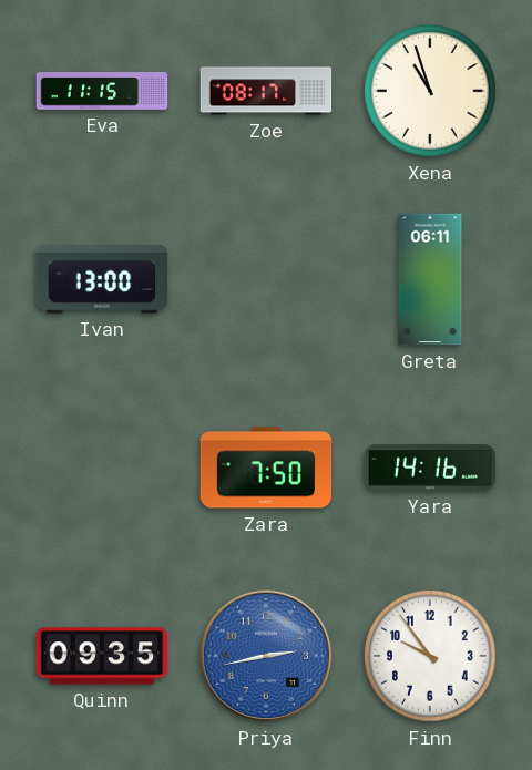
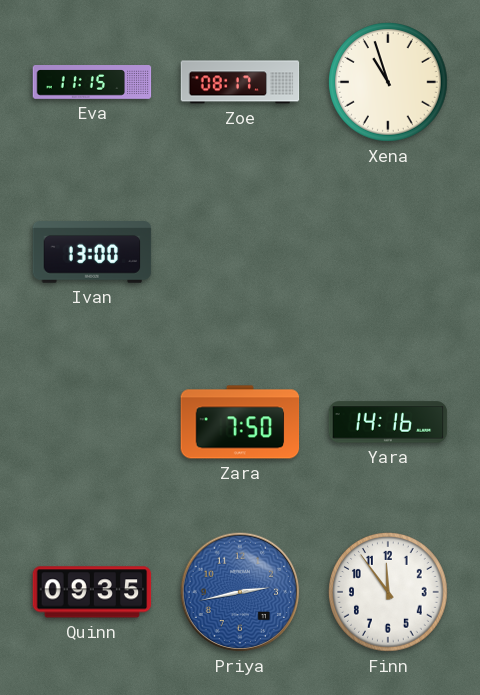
Greta: 06:11 -> none
Finn: 9:54 -> 11:54
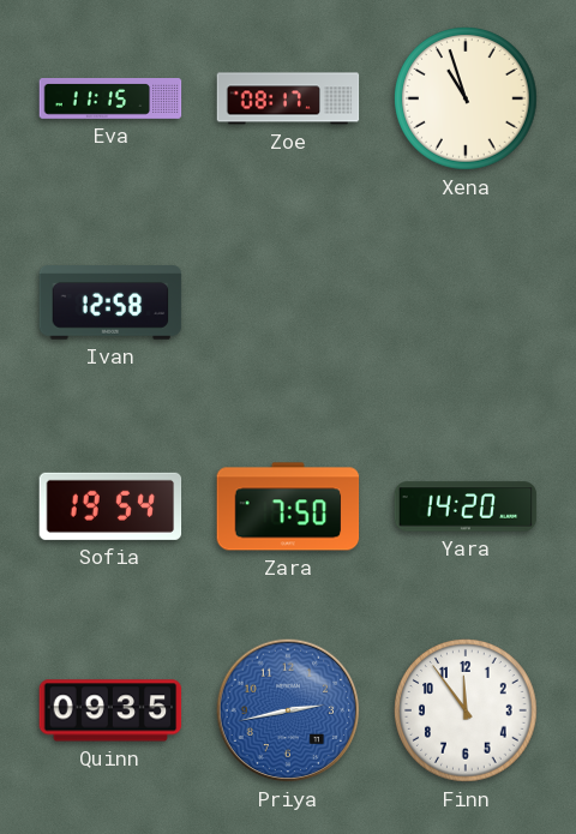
Ivan: 13:00 -> 12:58
Sofia: none -> 19:54
Yara: 14:16 -> 14:20
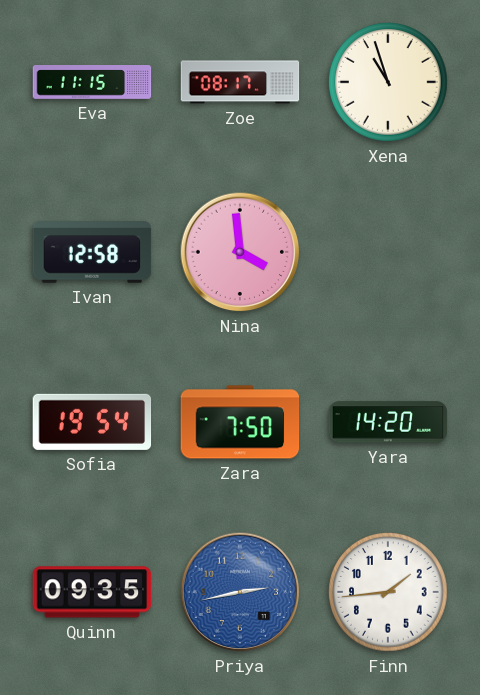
Nina: none -> 3:59
Finn: 11:54 -> 1:44
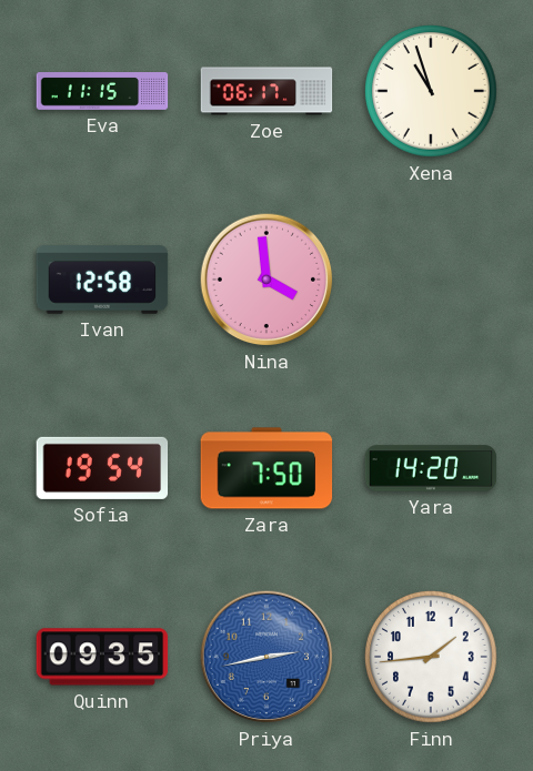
Zoe: 08:17 -> 06:17
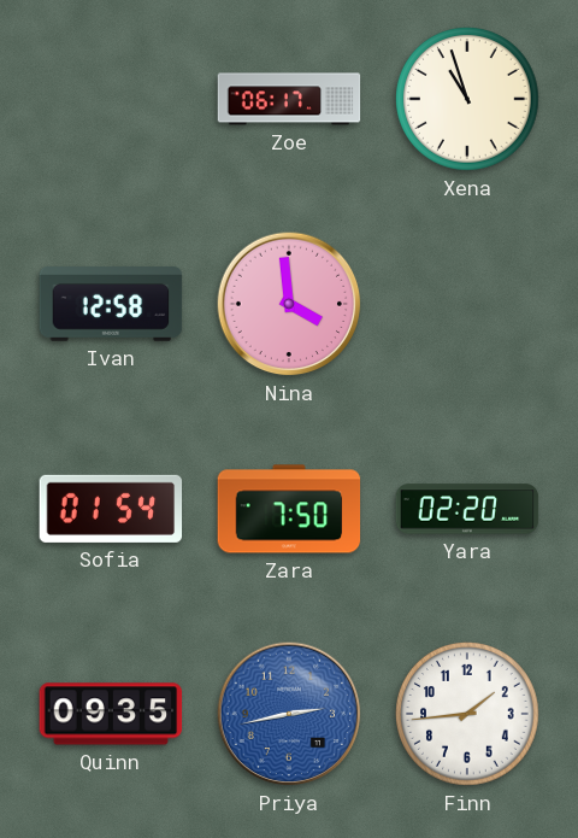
Eva: 11:15 -> none
Sofia: 19:54 -> 01:54
Yara: 14:20 -> 02:20
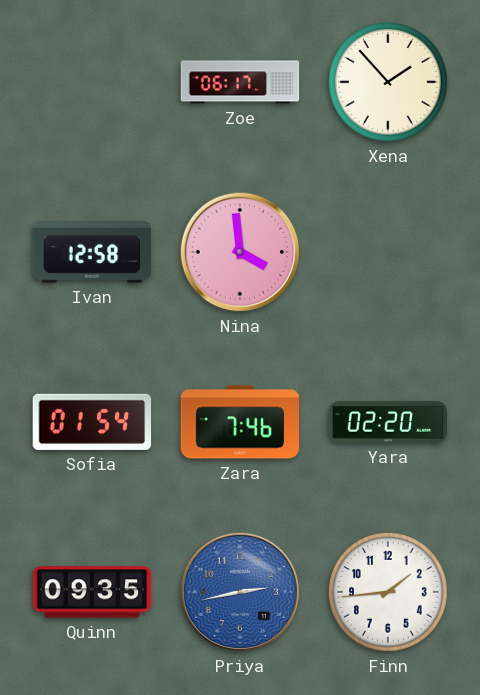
Xena: 10:57 -> 1:53
Zara: 7:50 -> 7:46
